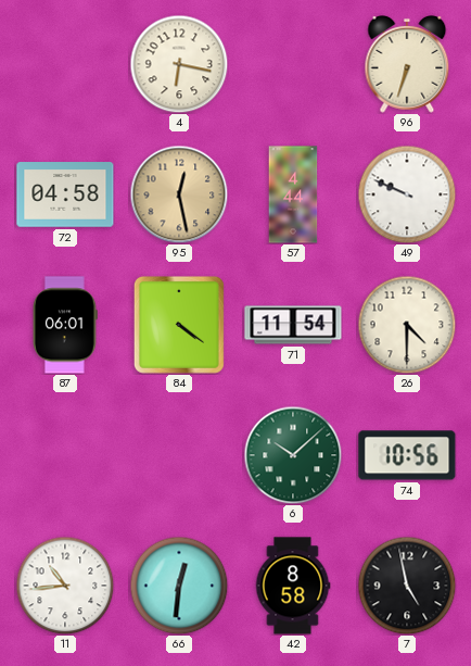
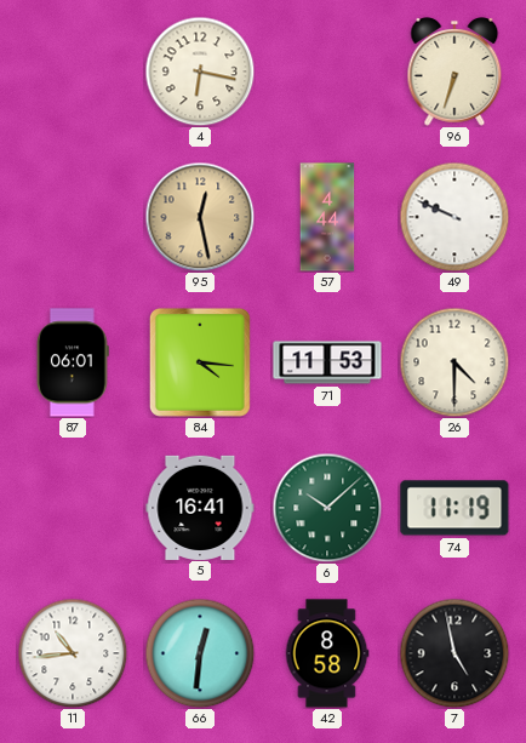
72: 04:58 -> none
84: 4:21 -> 4:16
71: 11:54 -> 11:53
5: none -> 16:41
74: 10:56 -> 11:19
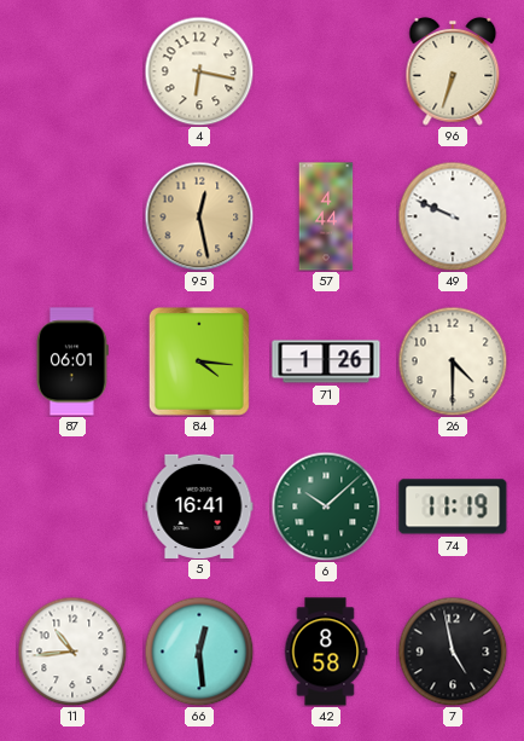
71: 11:53 -> 1:26
66: 12:31 -> 12:29
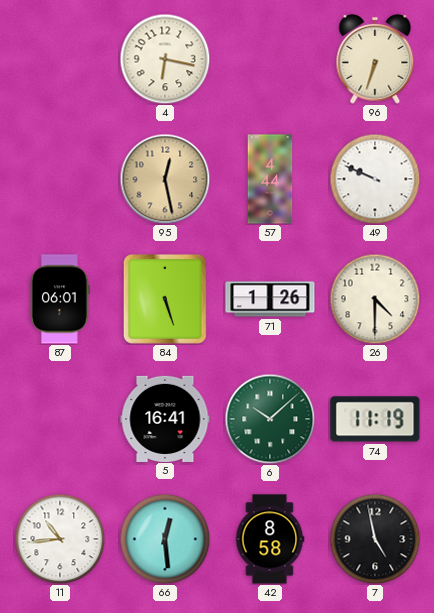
84: 4:16 -> 5:27
